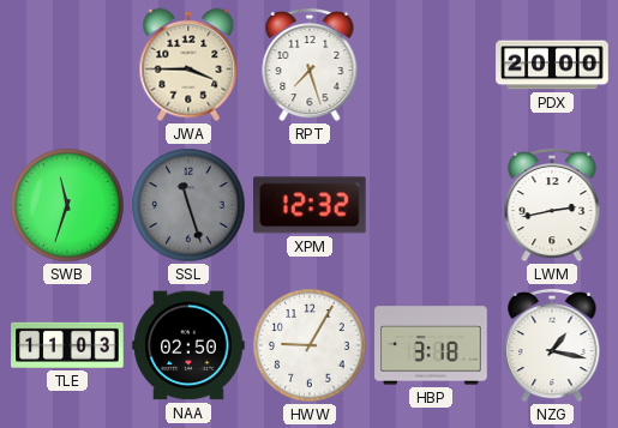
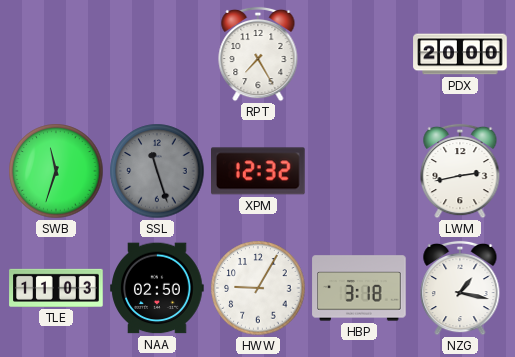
JWA: 3:45 -> none
RPT: 7:27 -> 7:25
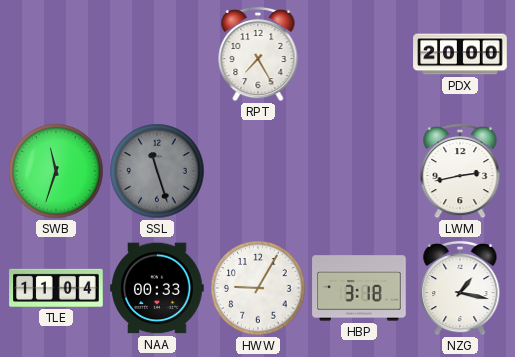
XPM: 12:32 -> none
TLE: 11:03 -> 11:04
NAA: 02:50 -> 00:33
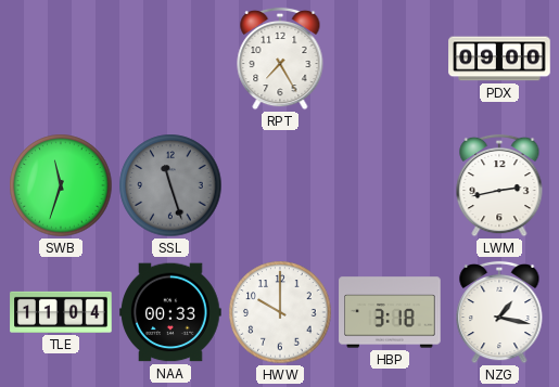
PDX: 20:00 -> 09:00
HWW: 9:05 -> 10:00
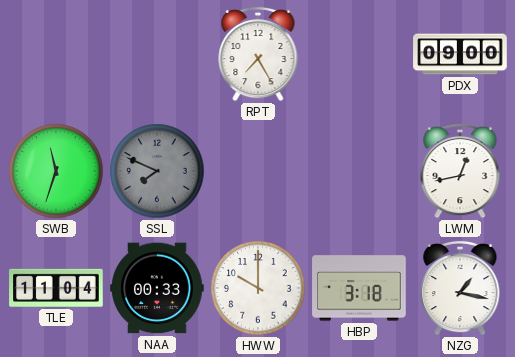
SSL: 11:27 -> 7:49
LWM: 2:43 -> 12:43
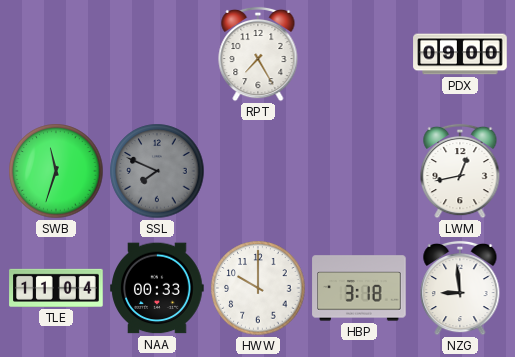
NZG: 1:17 -> 8:59
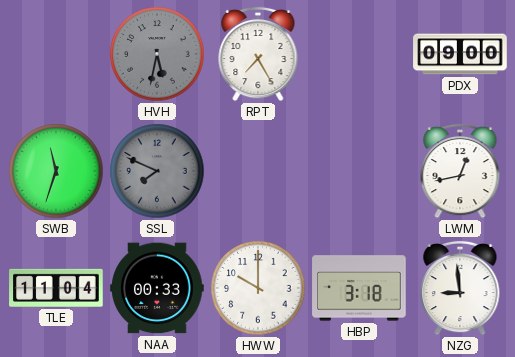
HVH: none -> 5:32
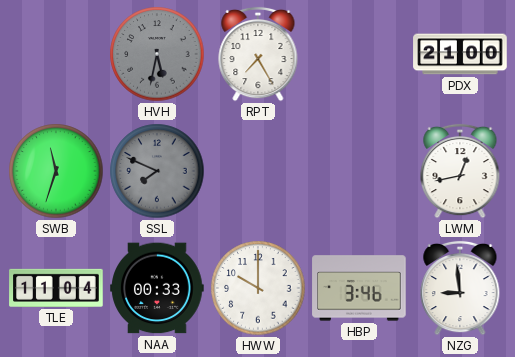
PDX: 09:00 -> 21:00
HBP: 3:18 -> 3:46
